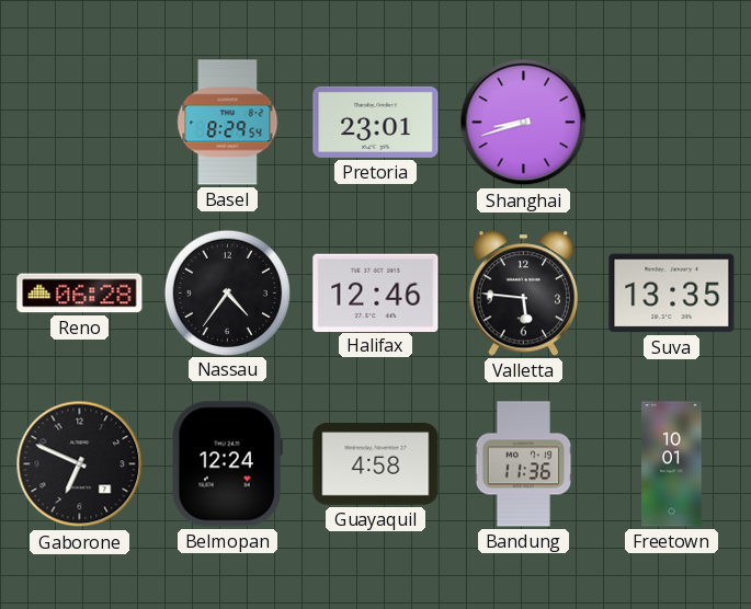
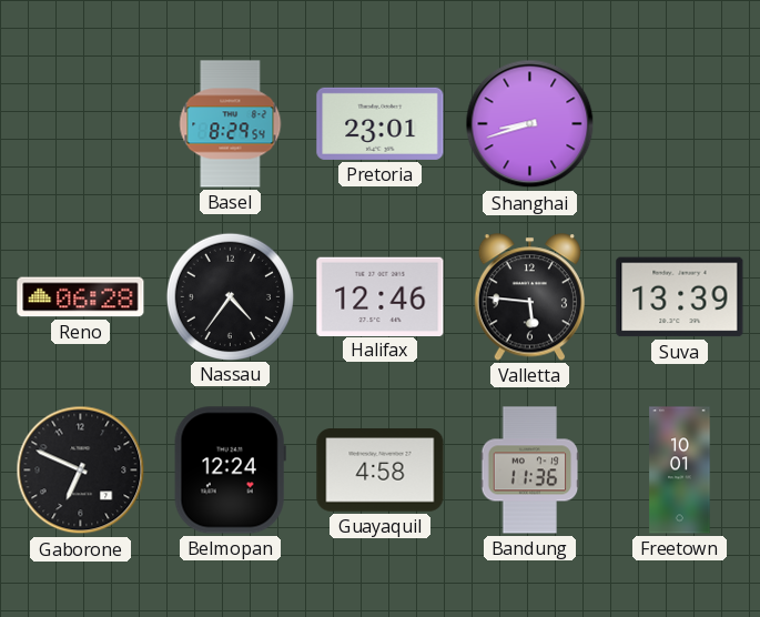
Suva: 13:35 -> 13:39
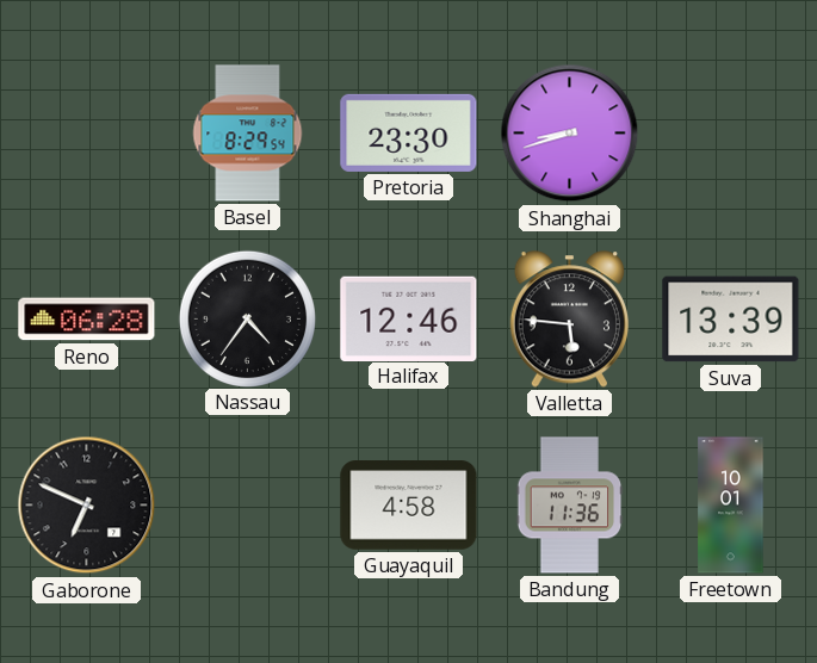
Pretoria: 23:01 -> 23:30
Belmopan: 12:24 -> none
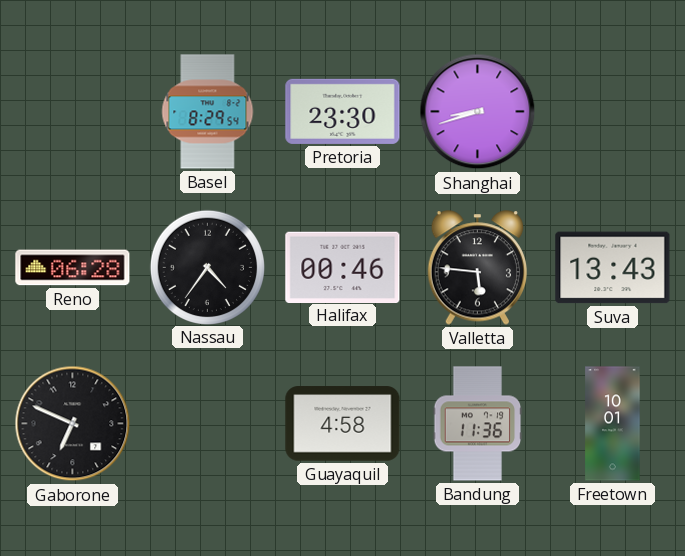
Halifax: 12:46 -> 00:46
Suva: 13:39 -> 13:43
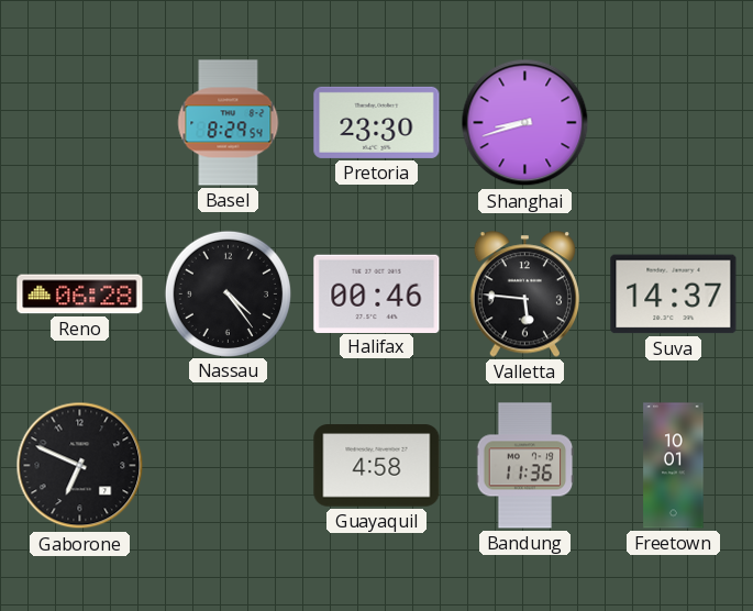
Nassau: 4:36 -> 4:24
Suva: 13:43 -> 14:37
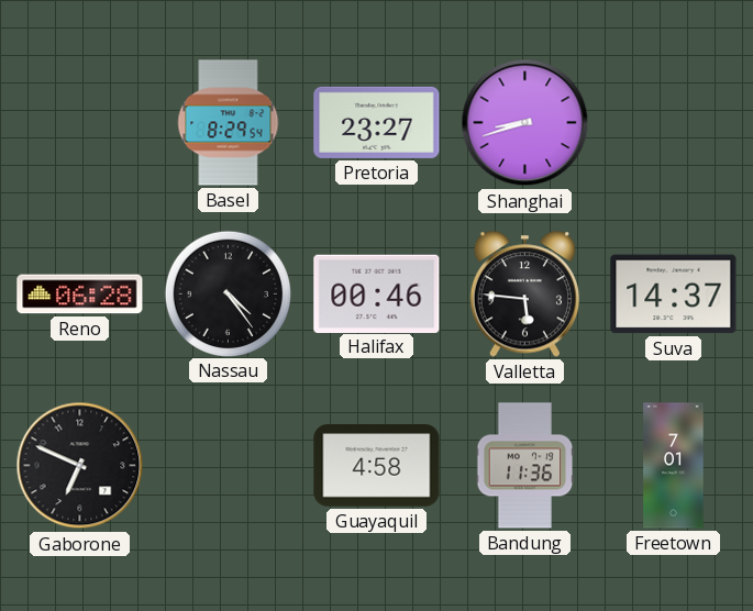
Pretoria: 23:30 -> 23:27
Freetown: 10:01 -> 7:01
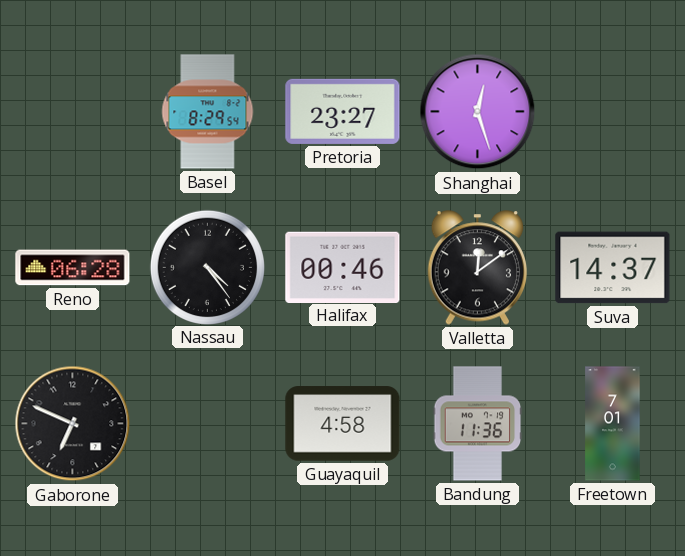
Shanghai: 8:42 -> 12:27
Valletta: 5:46 -> 12:09
